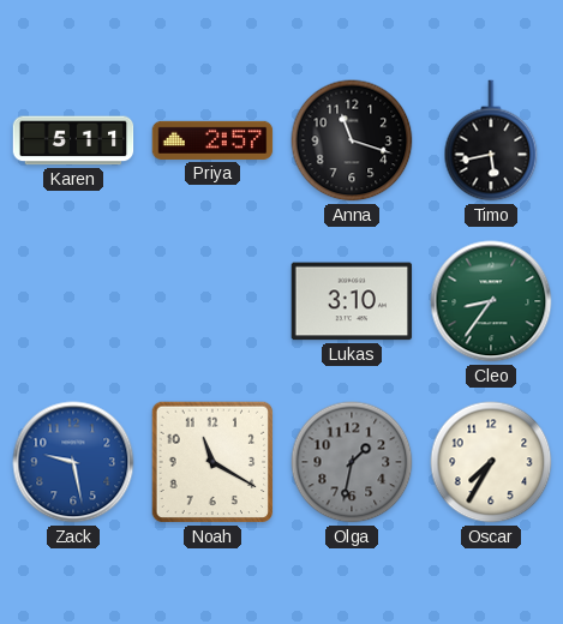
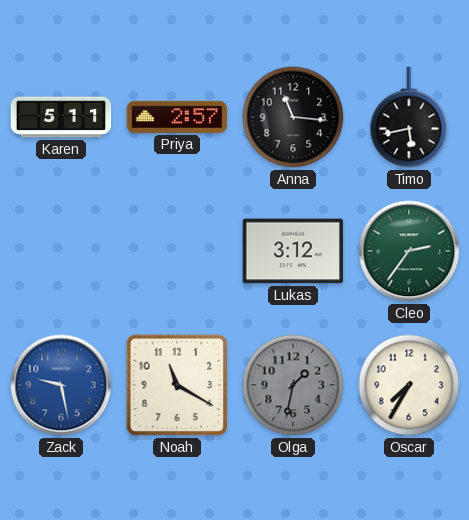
Anna: 11:18 -> 11:16
Lukas: 3:10 -> 3:12
Cleo: 8:36 -> 2:36
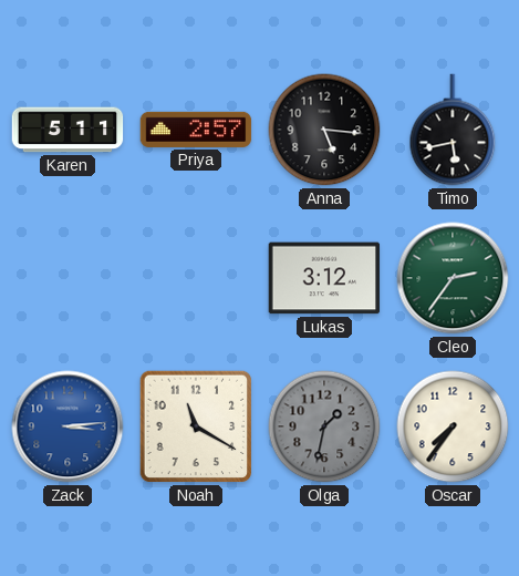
Anna: 11:16 -> 5:16
Zack: 9:28 -> 3:14
Oscar: 7:35 -> 7:36
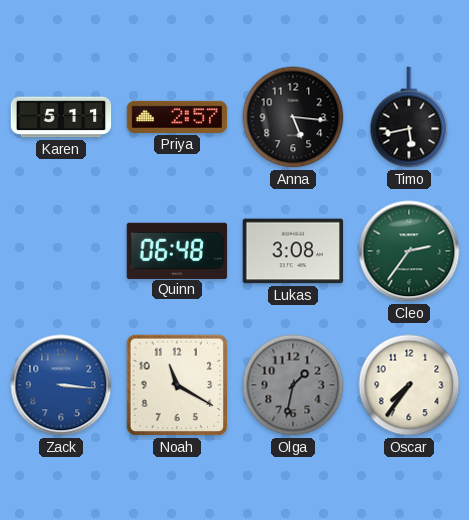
Quinn: none -> 06:48
Lukas: 3:12 -> 3:08
Zack: 3:14 -> 3:16
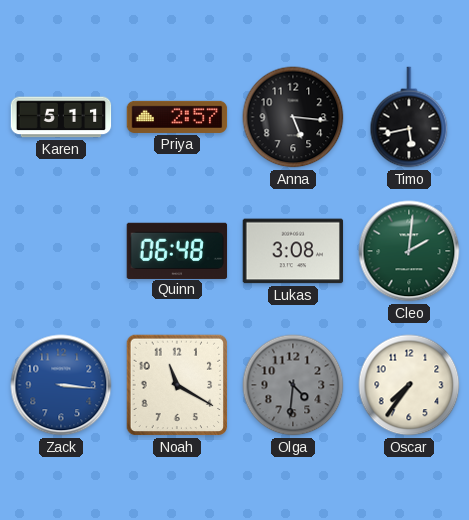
Cleo: 2:36 -> 2:01
Olga: 1:32 -> 4:31
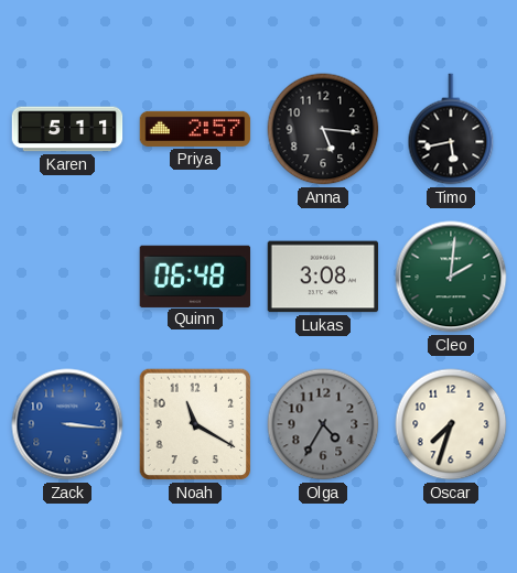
Olga: 4:31 -> 4:35
Oscar: 7:36 -> 7:33
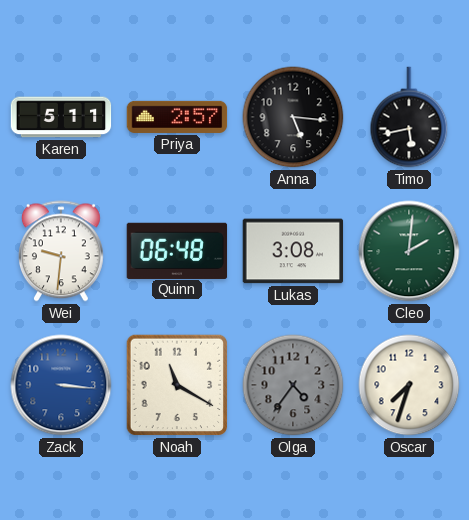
Wei: none -> 9:31
Olga: 4:35 -> 4:36
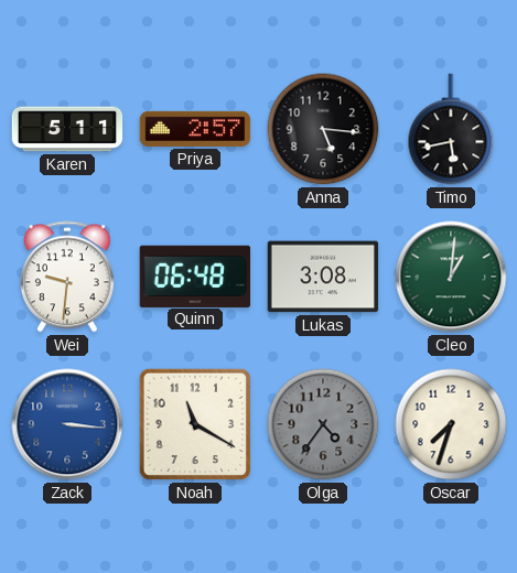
Cleo: 2:01 -> 1:01
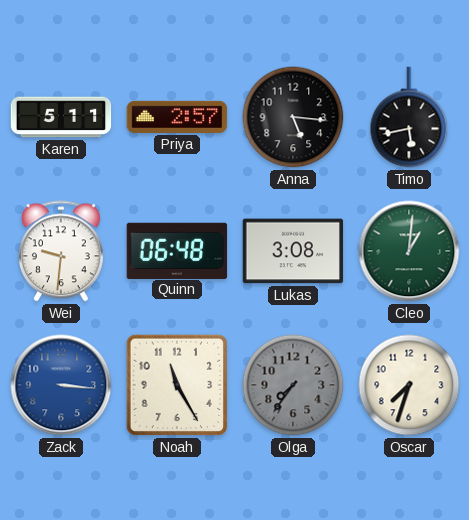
Noah: 11:20 -> 11:25
Olga: 4:36 -> 7:36
